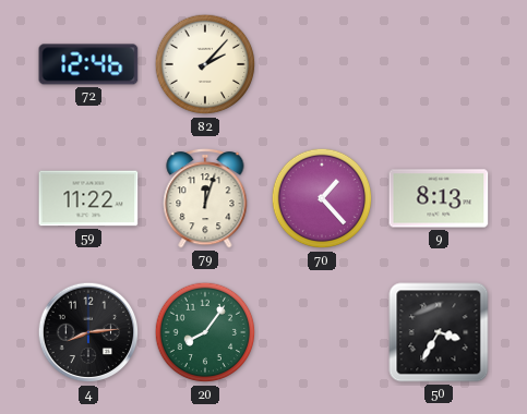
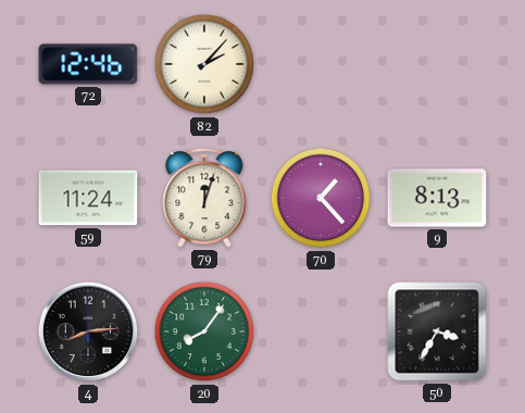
59: 11:22 -> 11:24
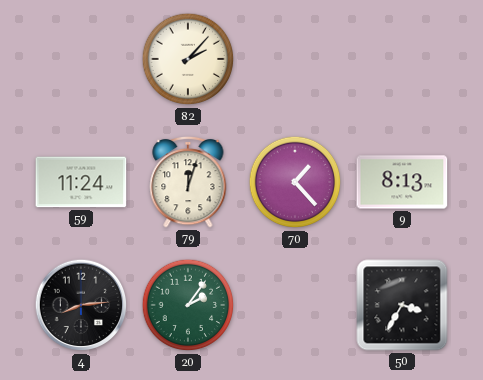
72: 12:46 -> none
20: 8:06 -> 2:06
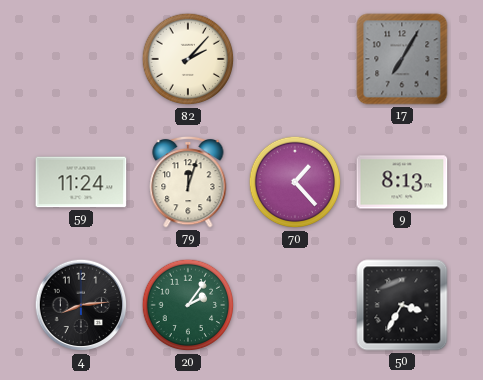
17: none -> 7:05
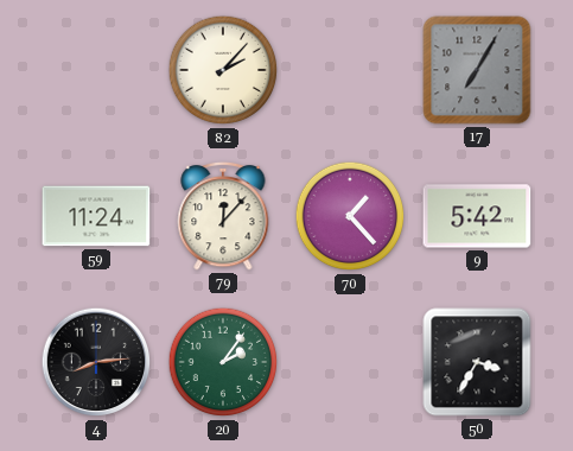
79: 12:03 -> 12:07
9: 8:13 -> 5:42
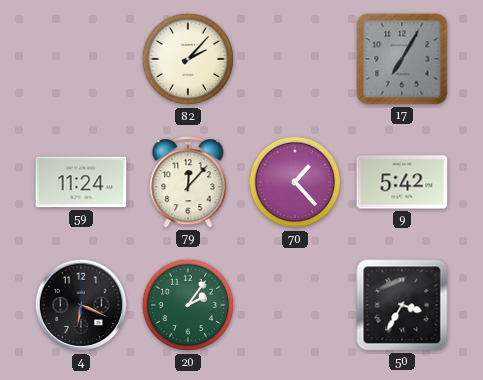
4: 8:14 -> 6:19
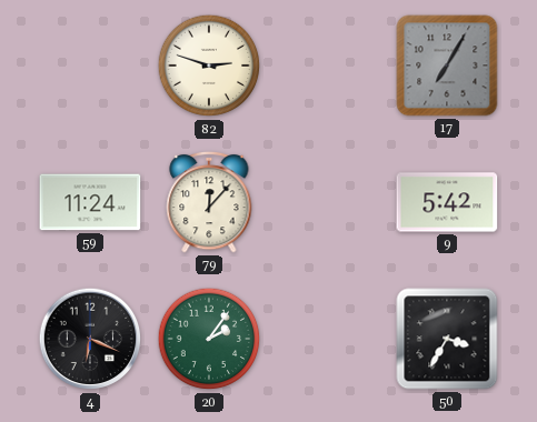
82: 2:07 -> 2:48
70: 1:23 -> none
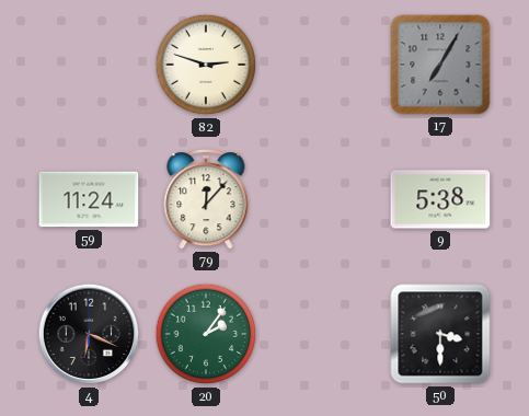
9: 5:42 -> 5:38
50: 3:35 -> 3:30
